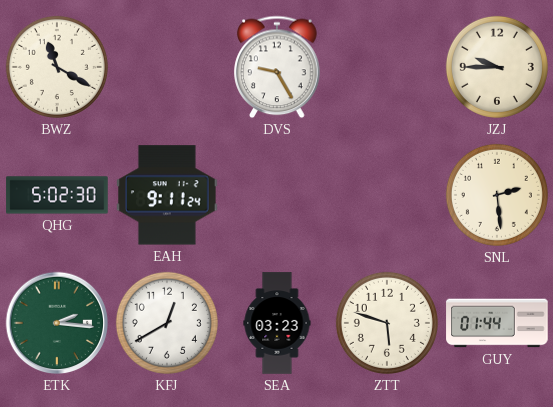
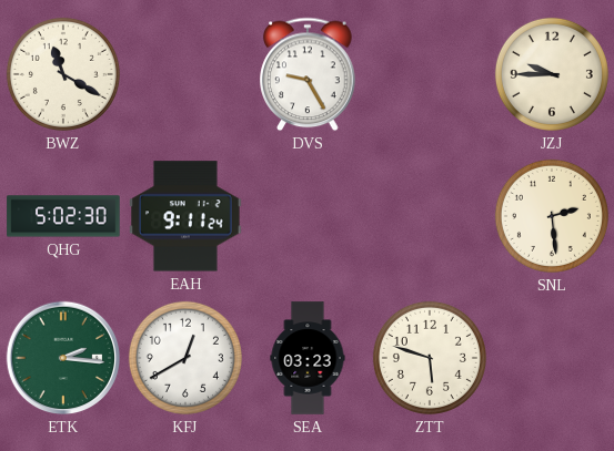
GUY: 01:44 -> none
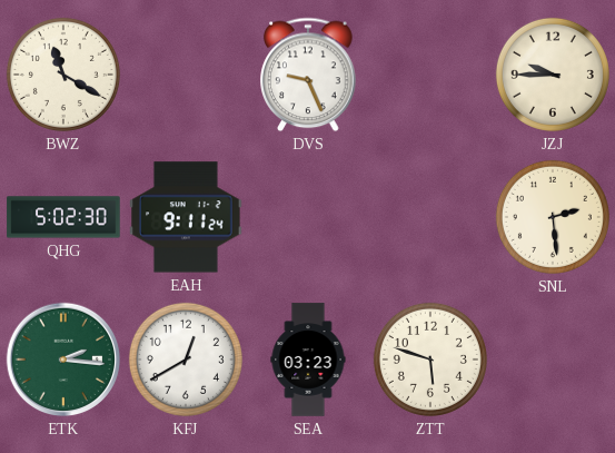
DVS: 9:25 -> 9:26
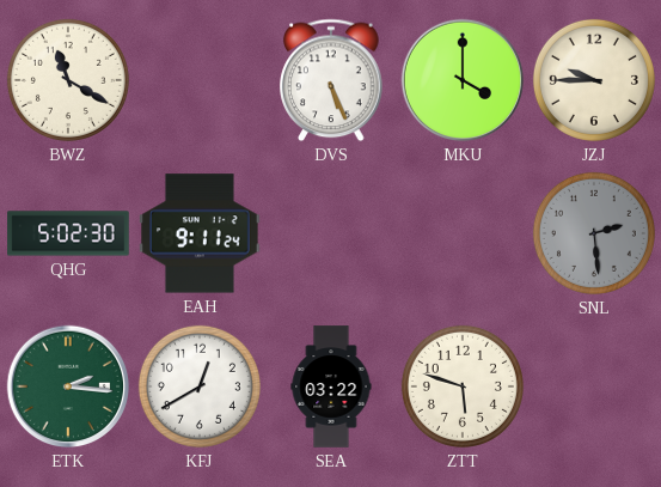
DVS: 9:26 -> 5:26
MKU: none -> 4:00
SNL dial: cream -> grey
SEA: 03:23 -> 03:22
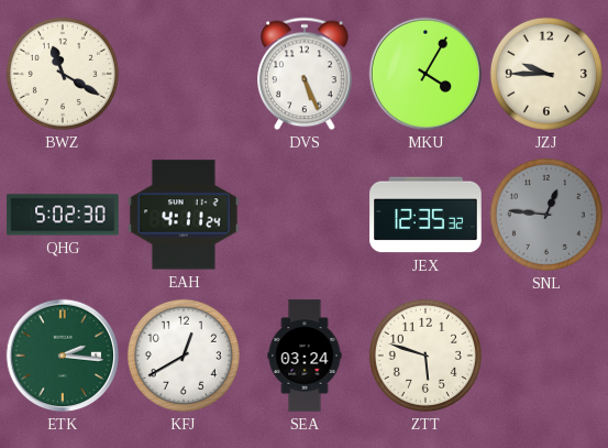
MKU: 4:00 -> 4:05
EAH: 9:11 -> 4:11
JEX: none -> 12:35
SNL: 2:29 -> 12:46
SEA: 03:22 -> 03:24
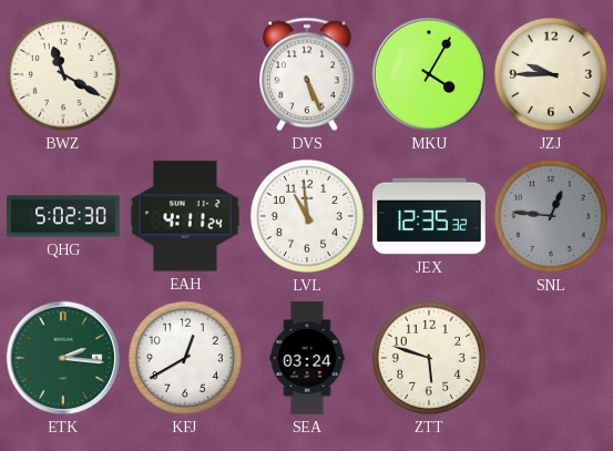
LVL: none -> 10:59
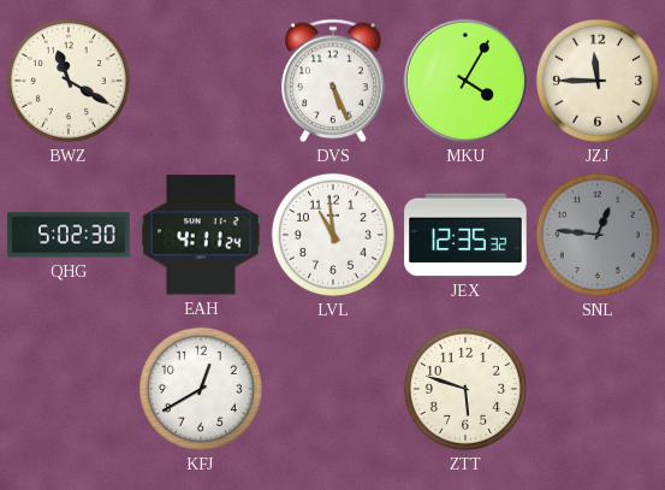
JZJ: 9:45 -> 11:45
ETK: 2:16 -> none
SEA: 03:24 -> none
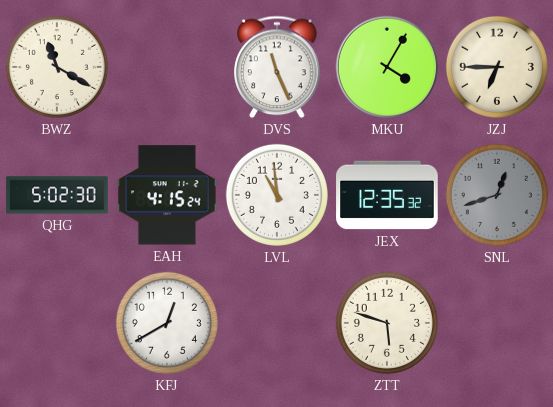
DVS: 5:26 -> 11:26
JZJ: 11:45 -> 6:45
EAH: 4:11 -> 4:15
SNL: 12:46 -> 12:42
